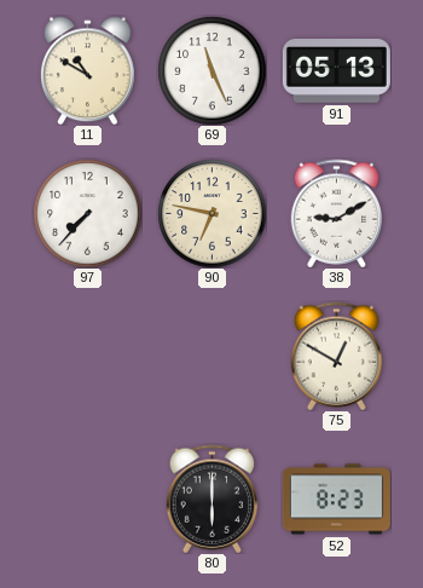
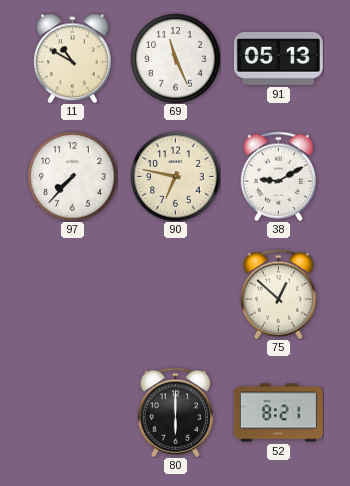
75: 12:50 -> 12:52
52: 8:23 -> 8:21
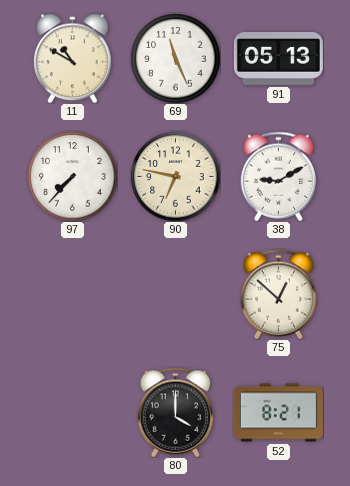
80: 6:00 -> 4:00
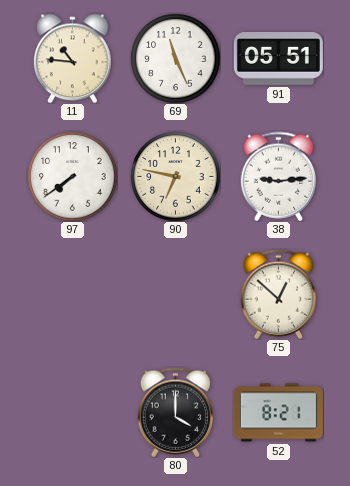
11: 10:50 -> 10:46
91: 05:13 -> 05:51
97: 7:37 -> 7:39
38: 9:10 -> 9:14
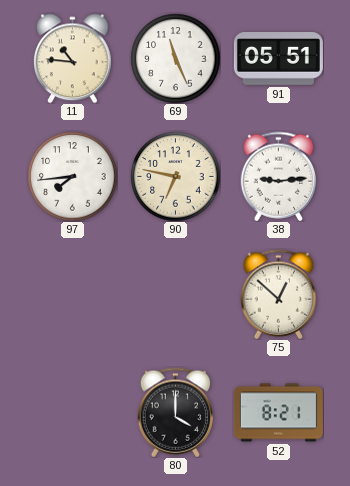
97: 7:39 -> 7:44
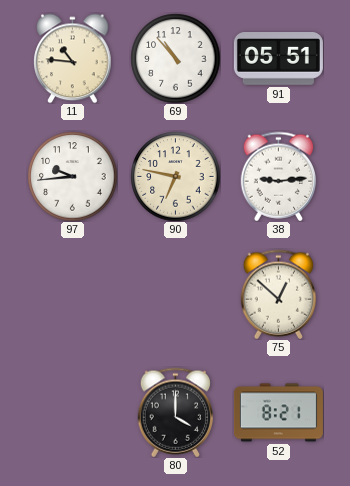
69: 11:26 -> 10:53
97: 7:44 -> 9:44
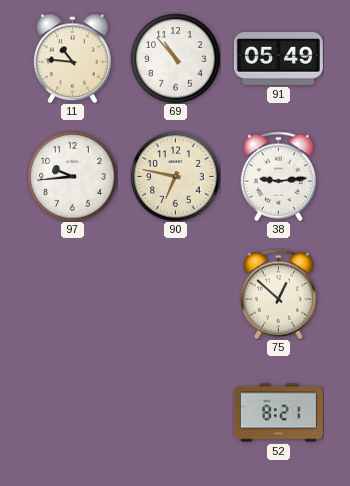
91: 05:51 -> 05:49
80: 4:00 -> none
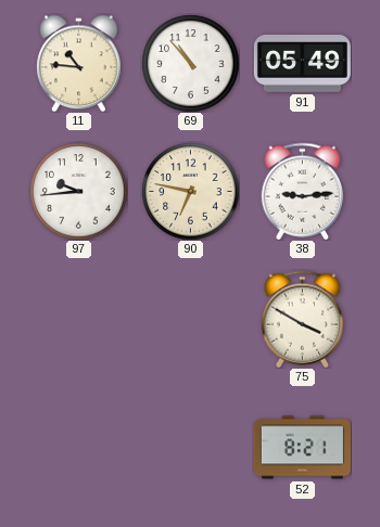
75: 12:52 -> 3:50
